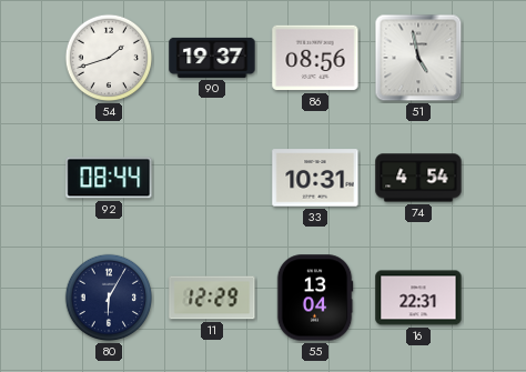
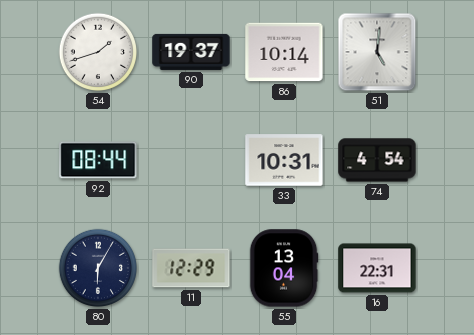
86: 08:56 -> 10:14
51: 4:58 -> 5:01
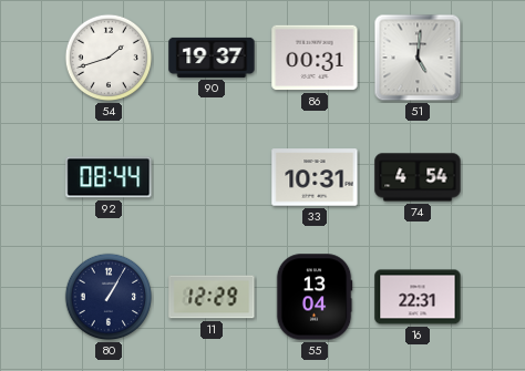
86: 10:14 -> 00:31
80: 6:05 -> 1:05
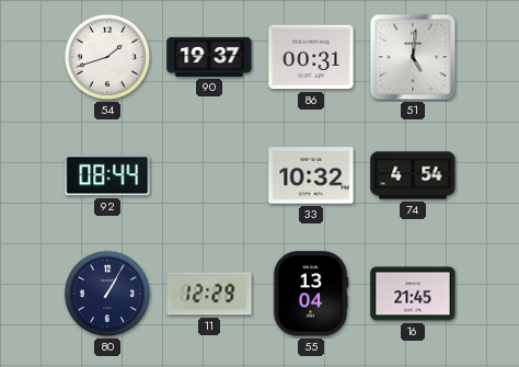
33: 10:31 -> 10:32
16: 22:31 -> 21:45
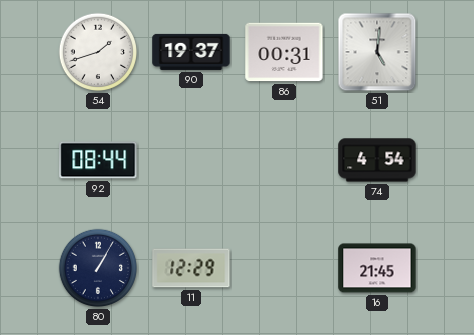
33: 10:32 -> none
55: 13:04 -> none
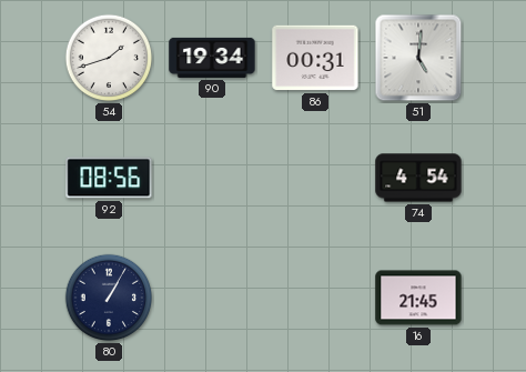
90: 19:37 -> 19:34
92: 08:44 -> 08:56
11: 12:29 -> none
